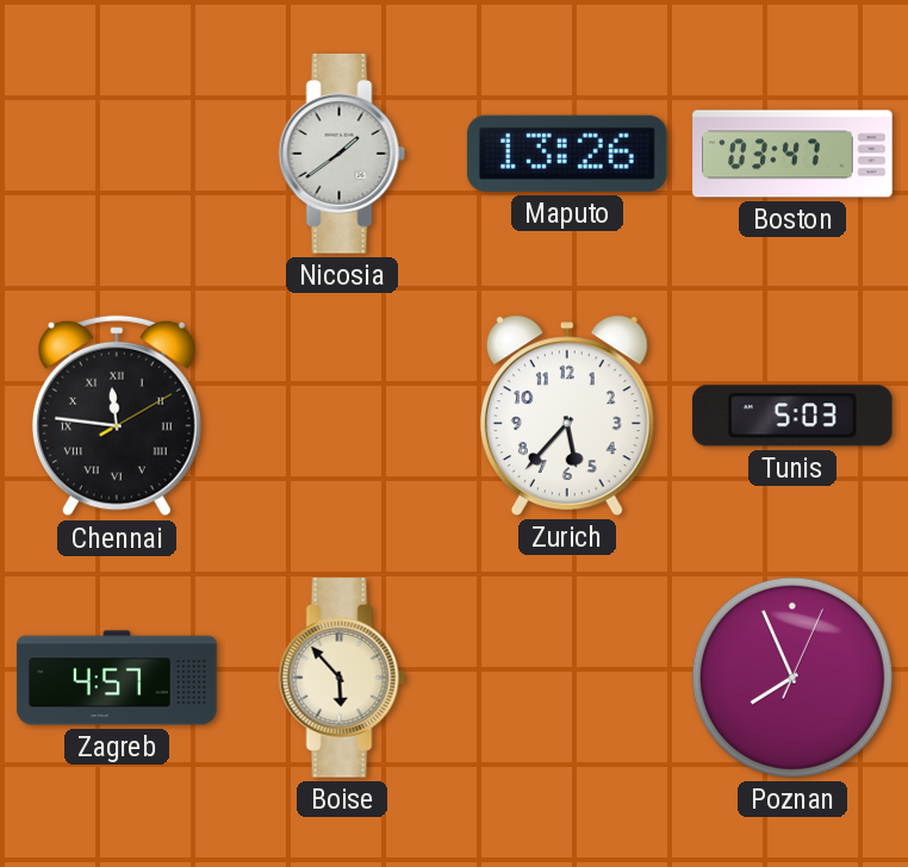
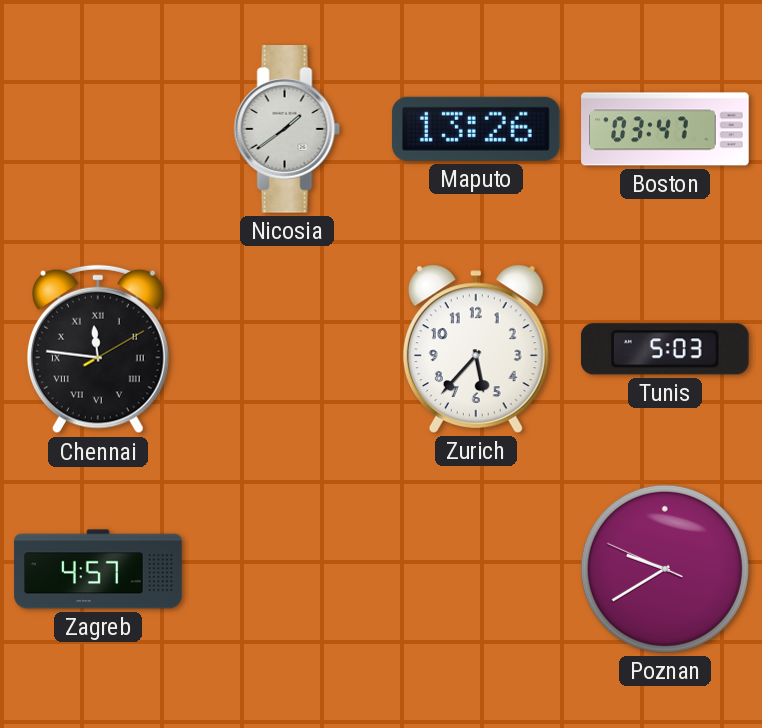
Boise: 5:53 -> none
Poznan: 7:56 -> 9:39
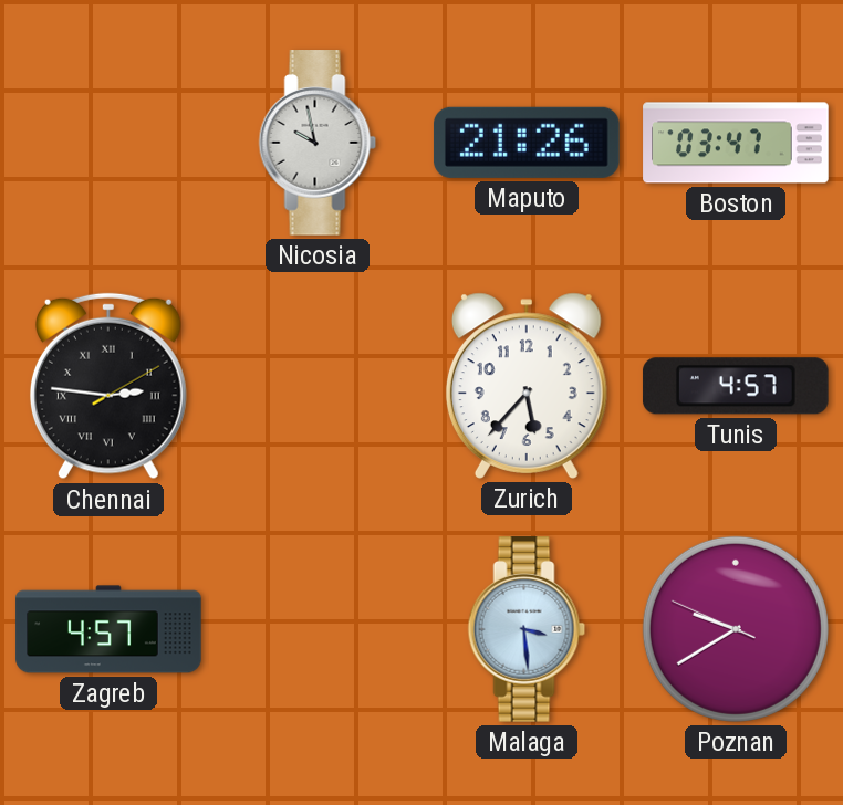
Nicosia: 1:39 -> 9:58
Maputo: 13:26 -> 21:26
Chennai: 11:46 -> 2:46
Tunis: 5:03 -> 4:57
Malaga: none -> 3:29
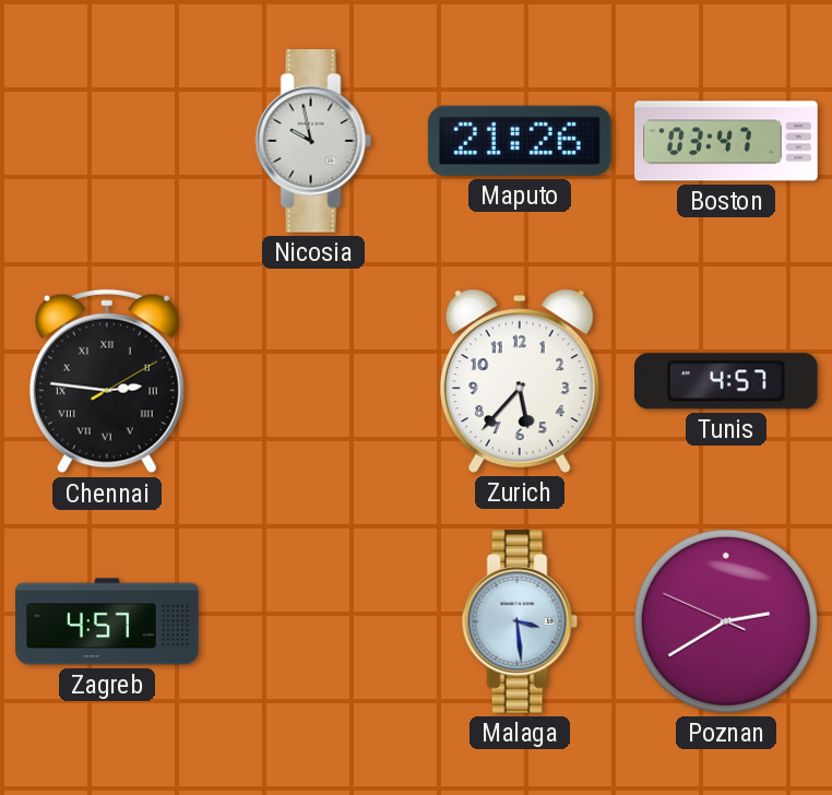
Poznan: 9:39 -> 2:39
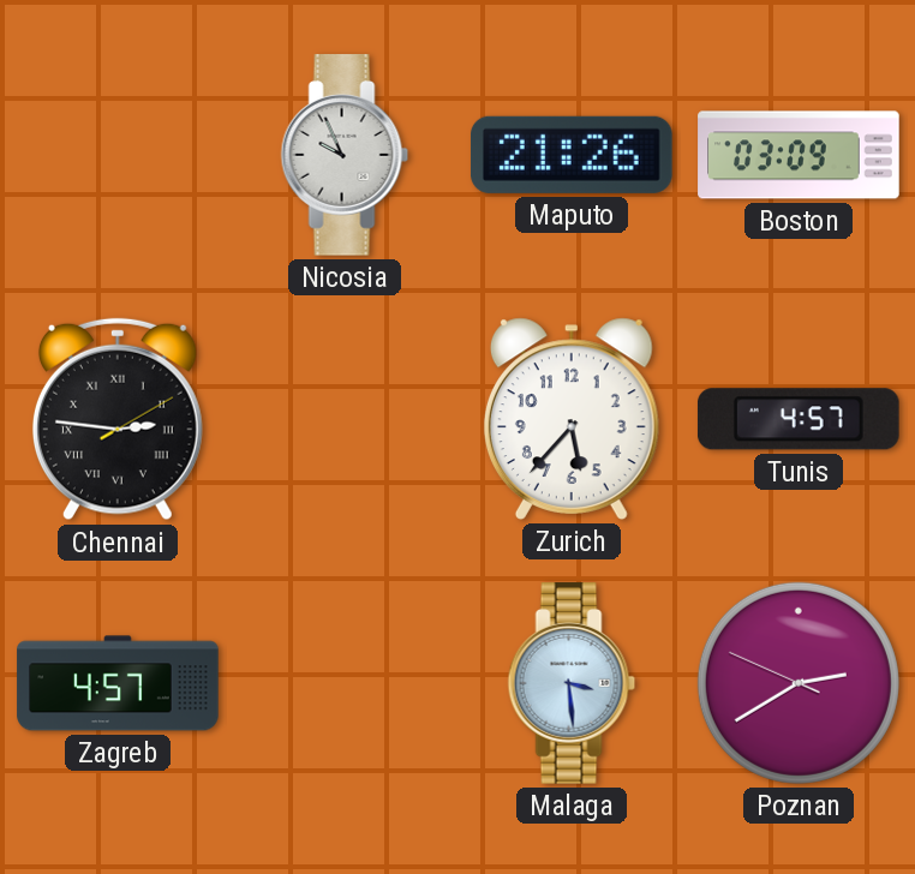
Nicosia: 9:58 -> 9:56
Boston: 03:47 -> 03:09
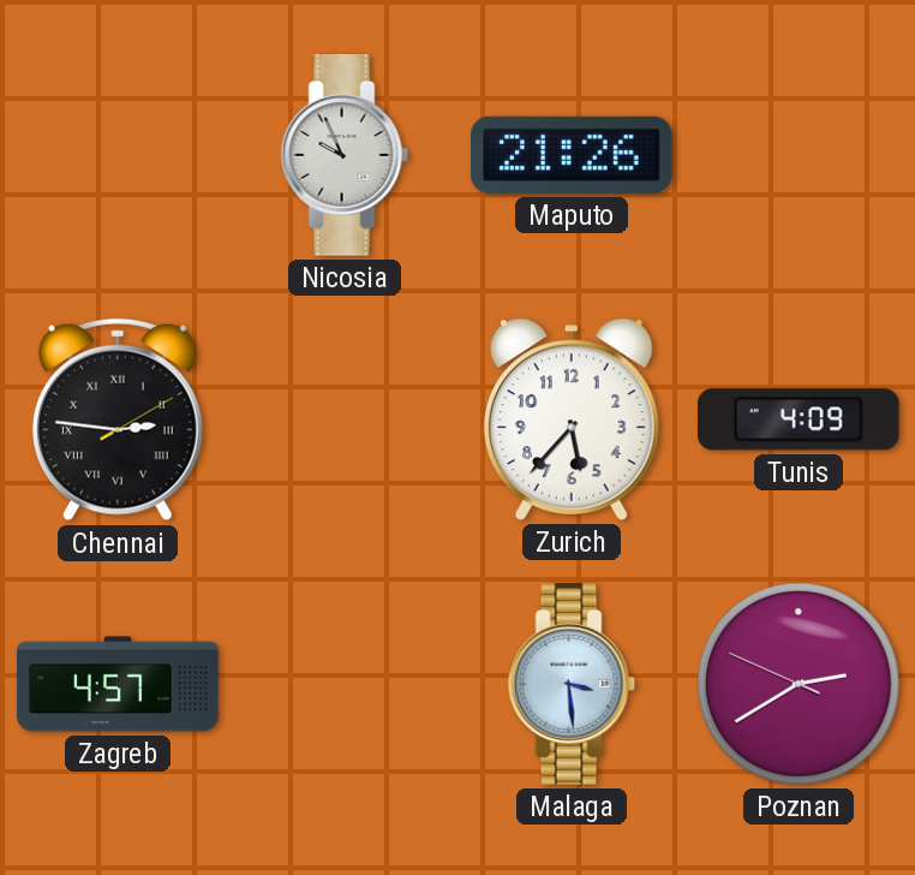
Boston: 03:09 -> none
Tunis: 4:57 -> 4:09
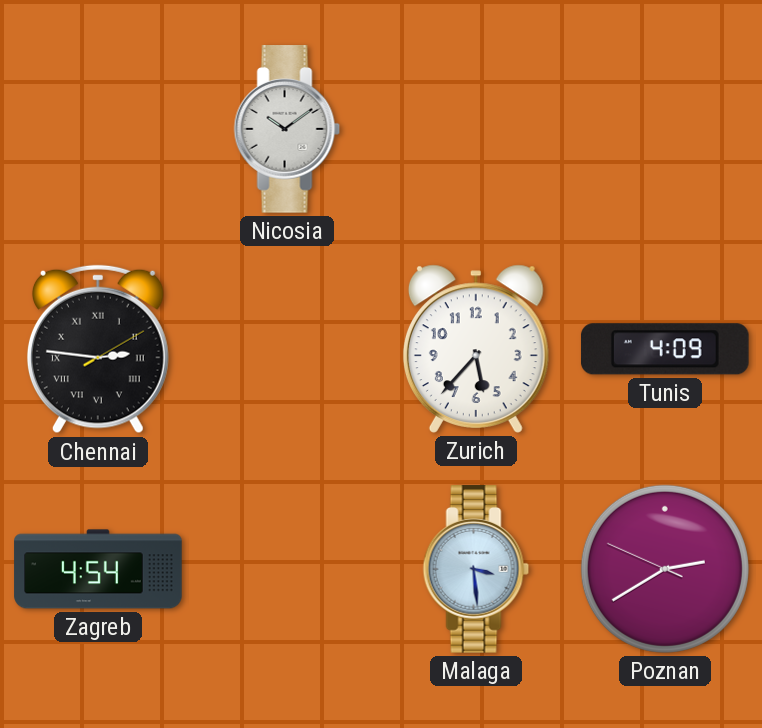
Nicosia: 9:56 -> 10:09
Maputo: 21:26 -> none
Zagreb: 4:57 -> 4:54
